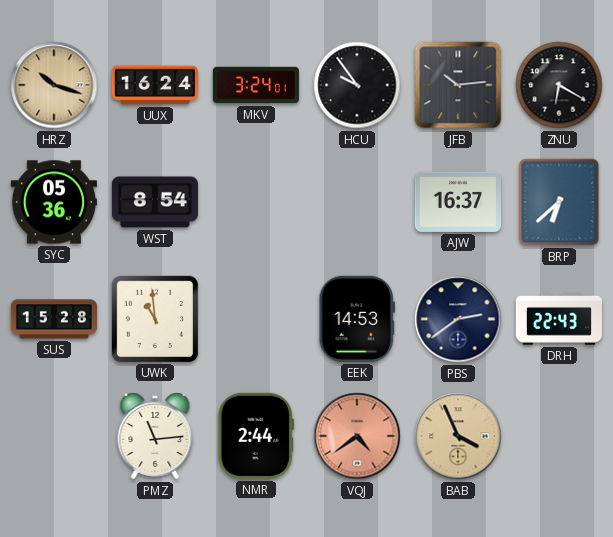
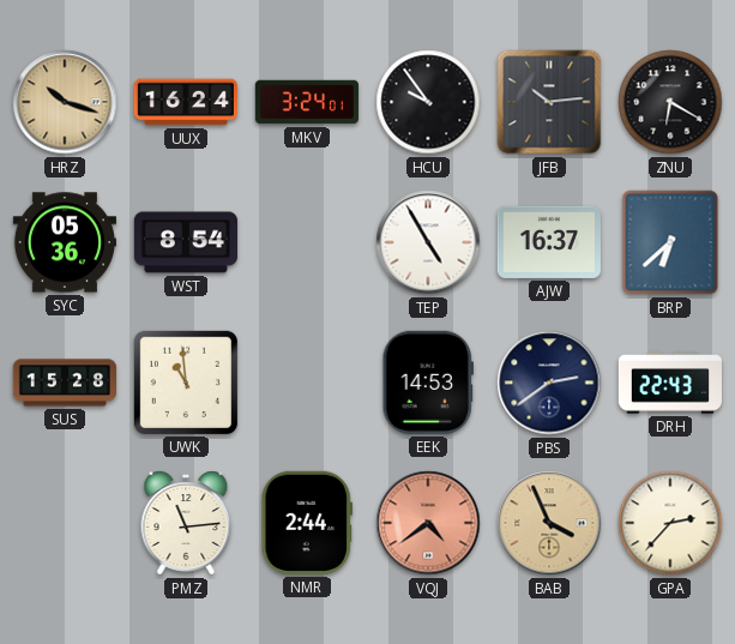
TEP: none -> 4:55
GPA: none -> 2:37
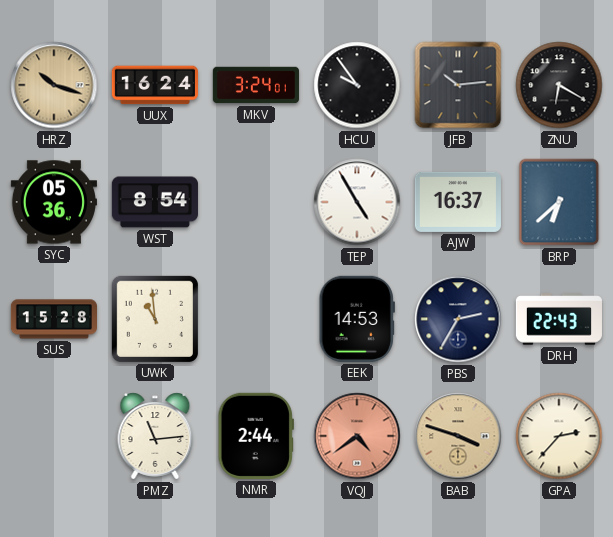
PBS: 2:39 -> 2:35
BAB: 3:56 -> 3:48
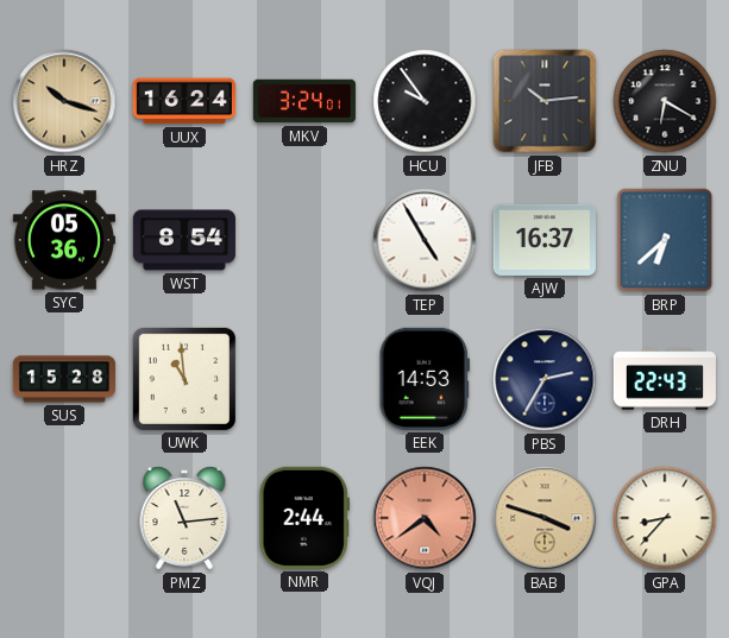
GPA: 2:37 -> 8:37
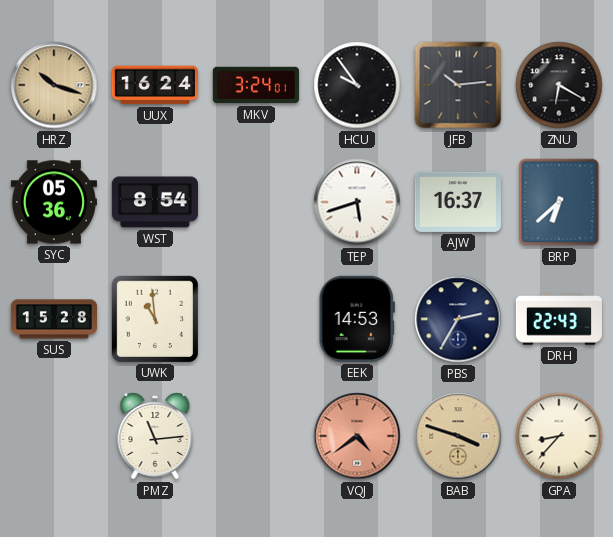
TEP: 4:55 -> 5:42
NMR: 2:44 -> none
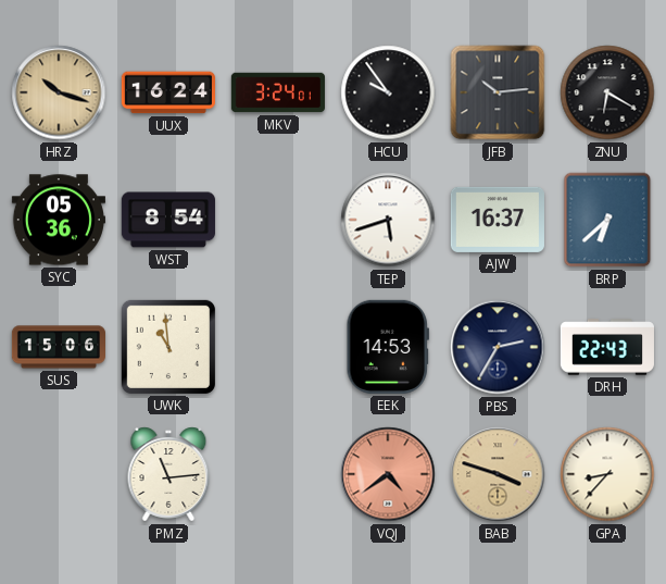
SUS: 15:28 -> 15:06
